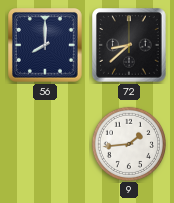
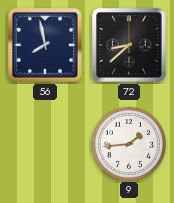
56: 8:00 -> 7:58
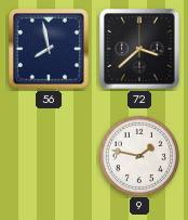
72: 8:38 -> 3:38
9: 1:44 -> 1:47
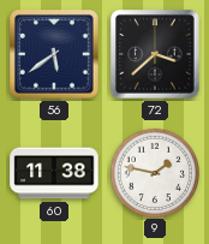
56: 7:58 -> 5:39
60: none -> 11:38
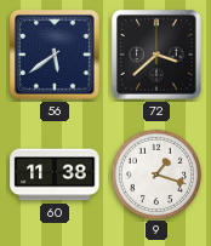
9: 1:47 -> 1:18
